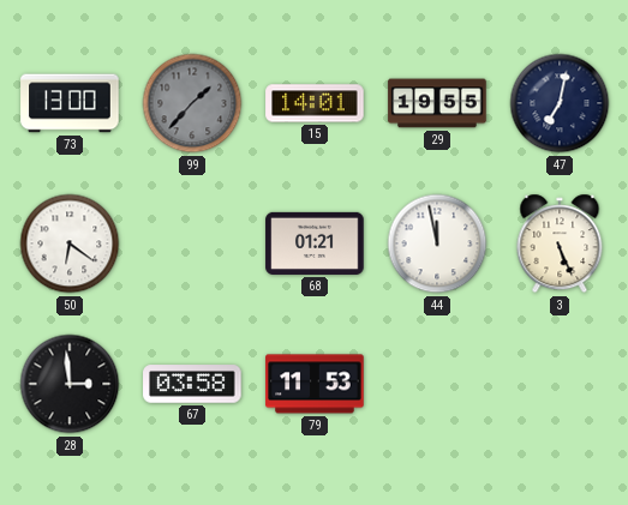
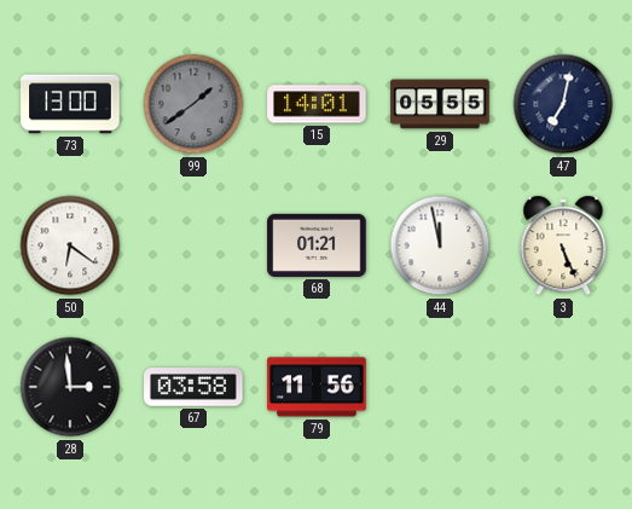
99: 1:37 -> 1:39
29: 19:55 -> 05:55
79: 11:53 -> 11:56
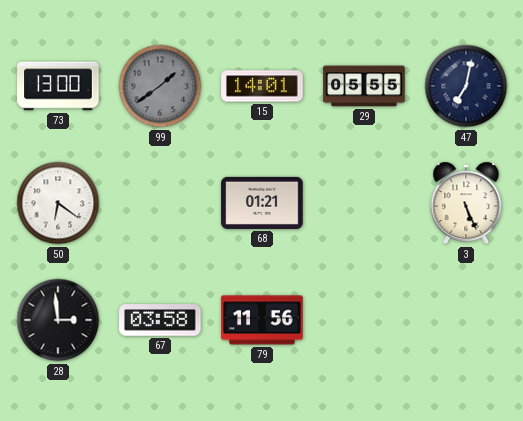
44: 11:58 -> none
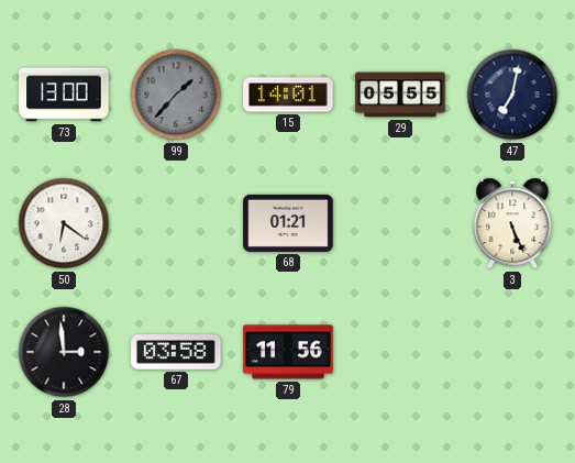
99: 1:39 -> 1:37
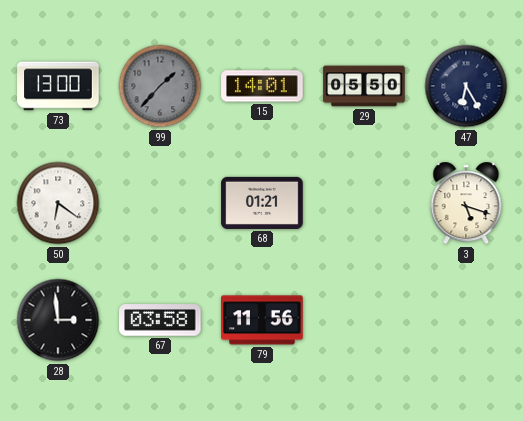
29: 05:55 -> 05:50
47: 7:02 -> 6:25
3: 5:26 -> 5:18
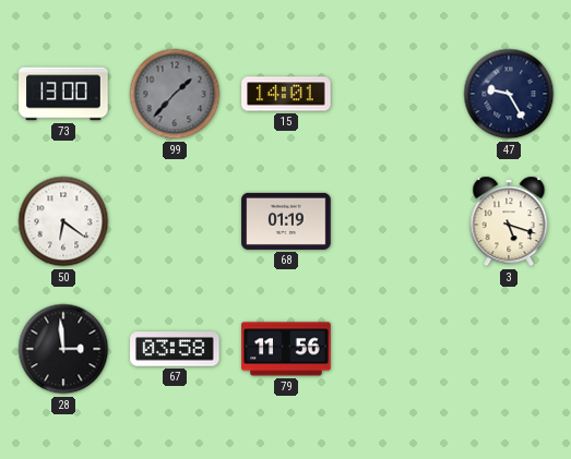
29: 05:50 -> none
47: 6:25 -> 9:25
68: 01:21 -> 01:19
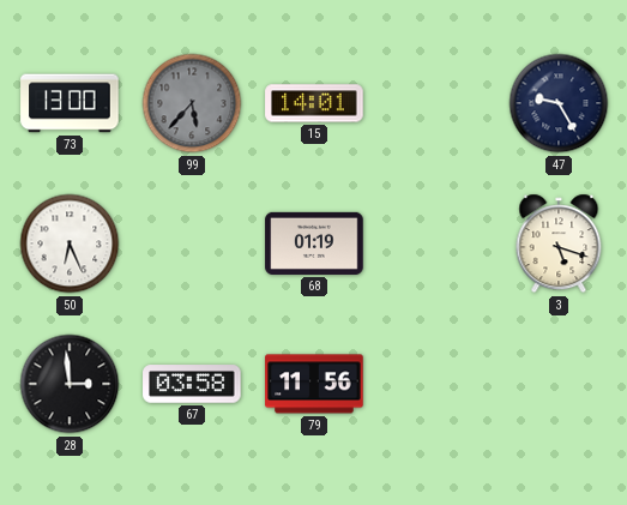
99: 1:37 -> 5:37
50: 6:21 -> 6:26
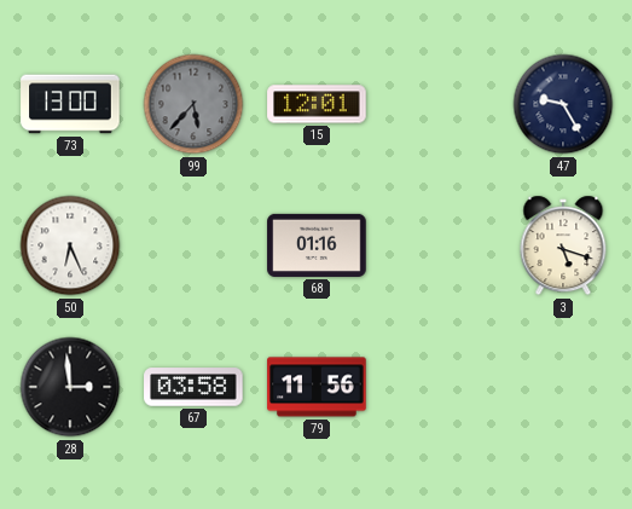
15: 14:01 -> 12:01
68: 01:19 -> 01:16
